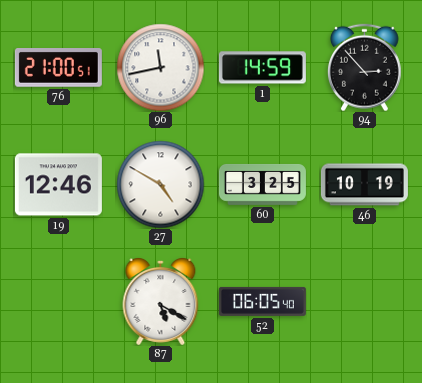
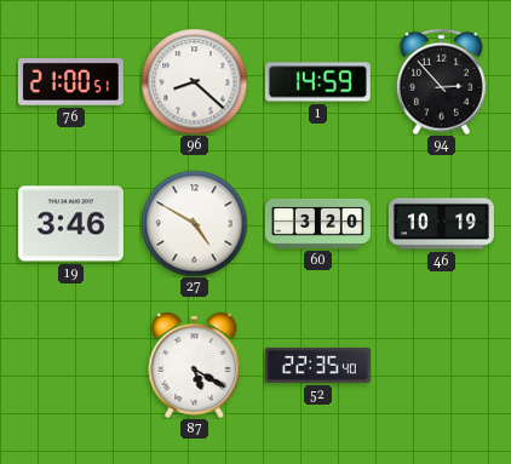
96: 11:43 -> 8:22
19: 12:46 -> 3:46
60: 3:25 -> 3:20
52: 06:05 -> 22:35
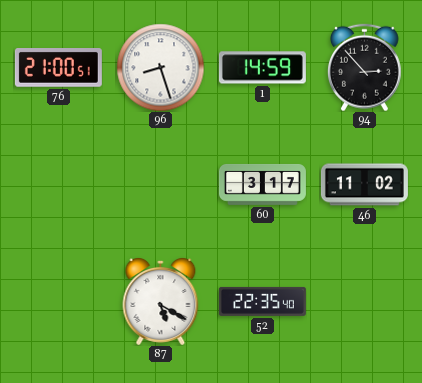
96: 8:22 -> 8:27
19: 3:46 -> none
27: 4:50 -> none
60: 3:20 -> 3:17
46: 10:19 -> 11:02
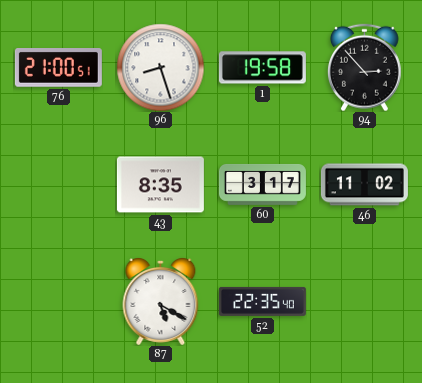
1: 14:59 -> 19:58
43: none -> 8:35
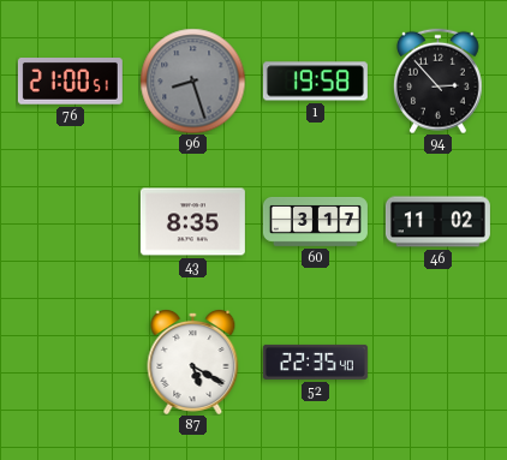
96 dial: white -> grey
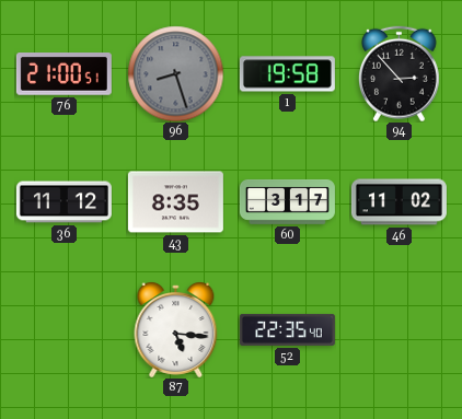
36: none -> 11:12
87: 5:20 -> 5:16
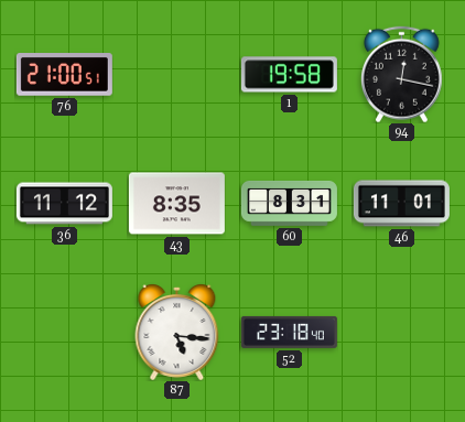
96: 8:27 -> none
94: 2:53 -> 12:17
60: 3:17 -> 8:31
46: 11:02 -> 11:01
52: 22:35 -> 23:18
